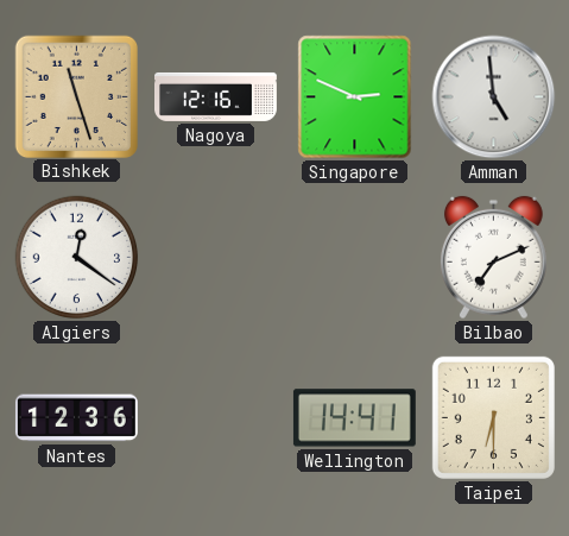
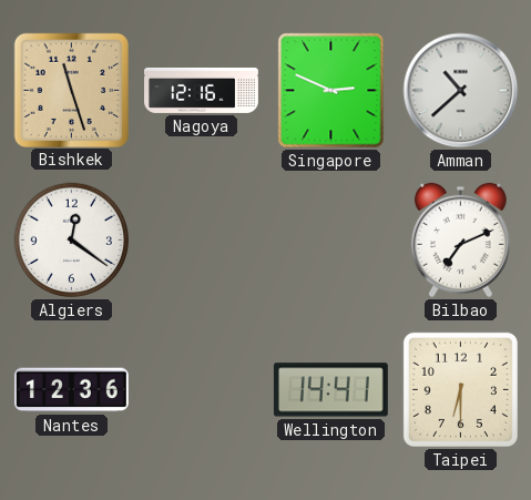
Amman: 4:59 -> 10:38
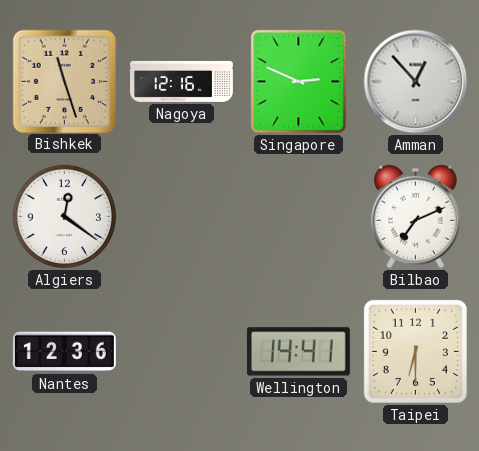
Amman: 10:38 -> 12:53
